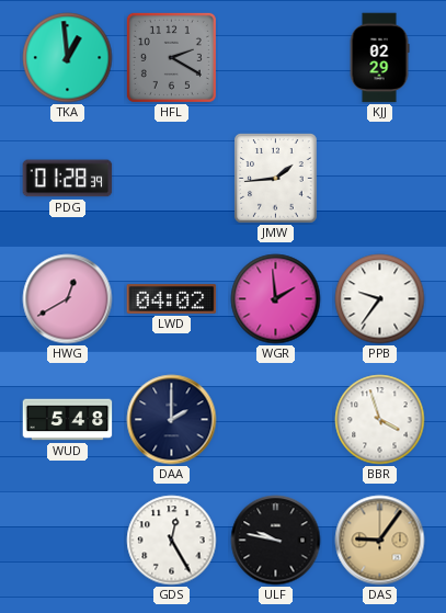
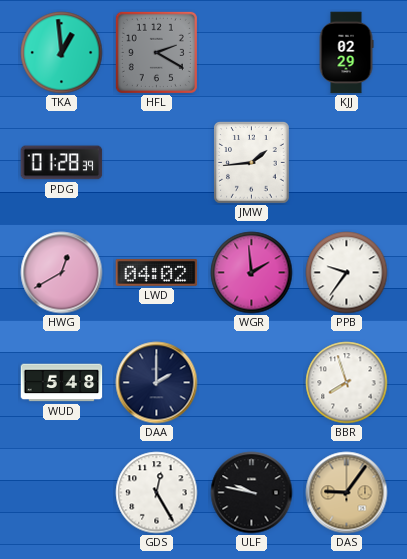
BBR: 3:57 -> 7:57
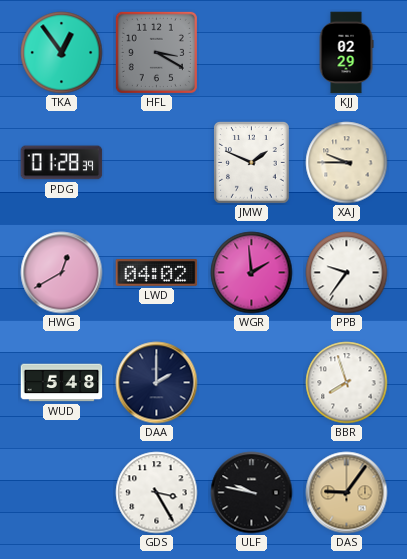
TKA: 12:59 -> 12:54
HFL: 2:20 -> 3:20
JMW: 1:44 -> 1:49
XAJ: none -> 9:45
GDS: 12:25 -> 3:25
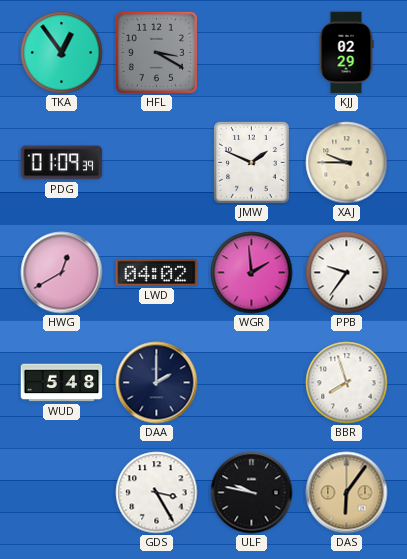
PDG: 01:28 -> 01:09
DAS: 9:06 -> 6:06
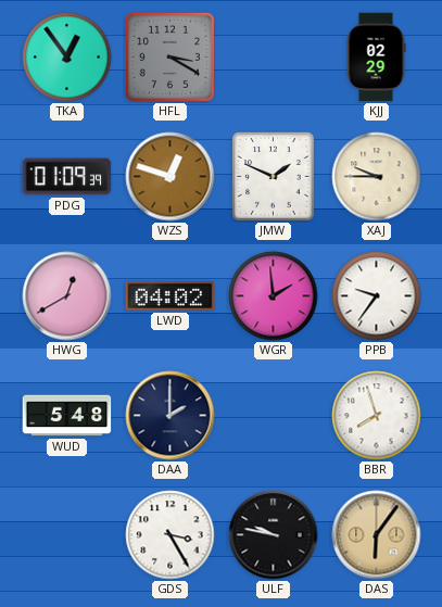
WZS: none -> 12:48
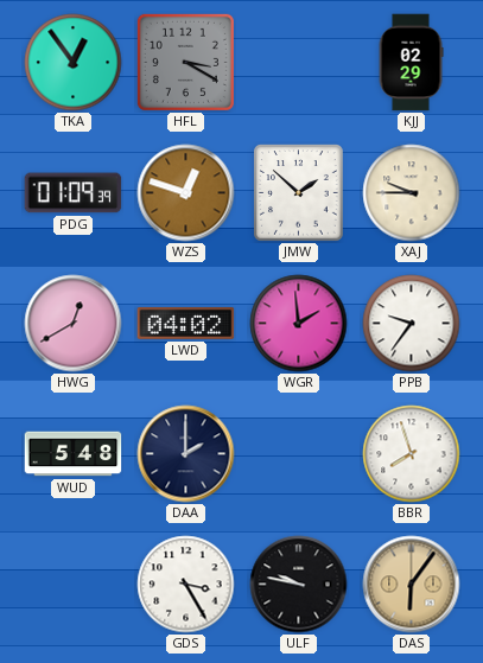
JMW: 1:49 -> 1:52
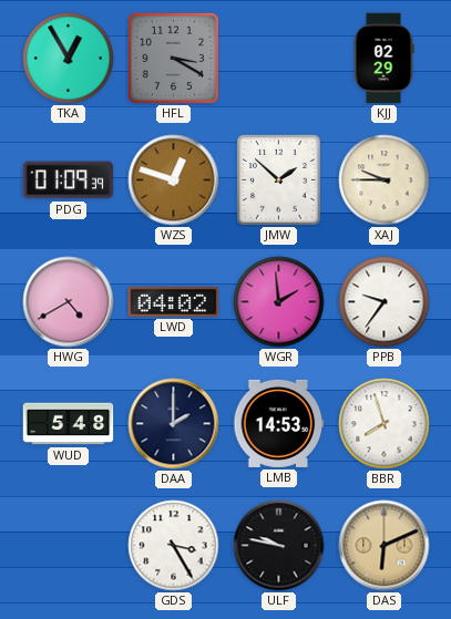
TKA: 12:54 -> 12:55
HWG: 12:40 -> 4:40
LMB: none -> 14:53
DAS: 6:06 -> 6:11
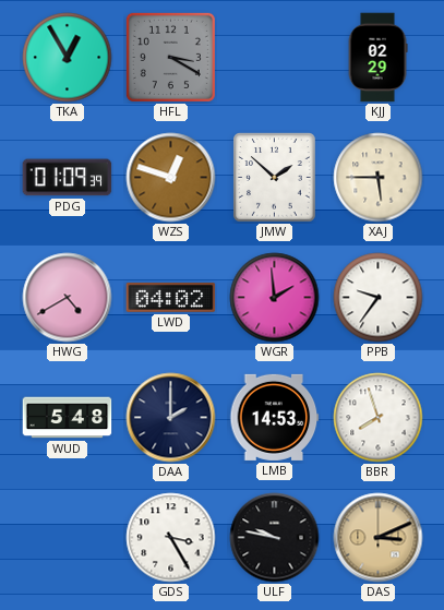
XAJ: 9:45 -> 5:45
DAS: 6:11 -> 3:11
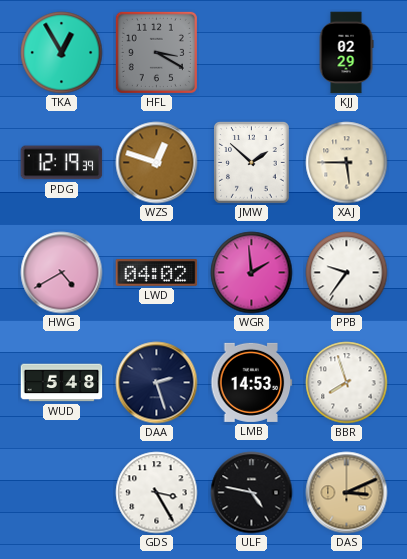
PDG: 01:09 -> 12:19
DAA: 2:00 -> 2:27
ULF: 9:47 -> 4:47
